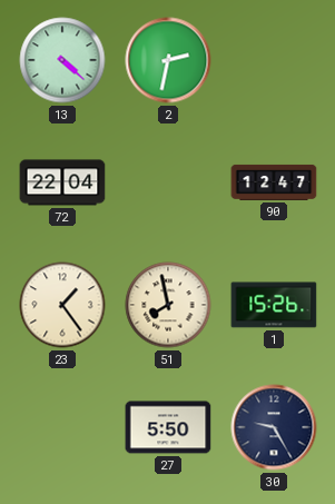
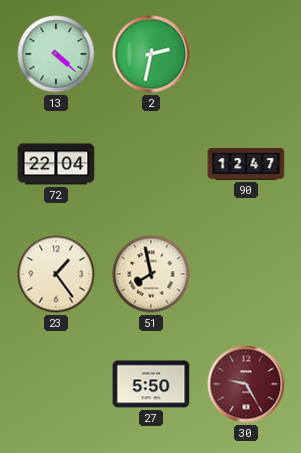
1: 15:26 -> none
30 dial: navy -> burgundy
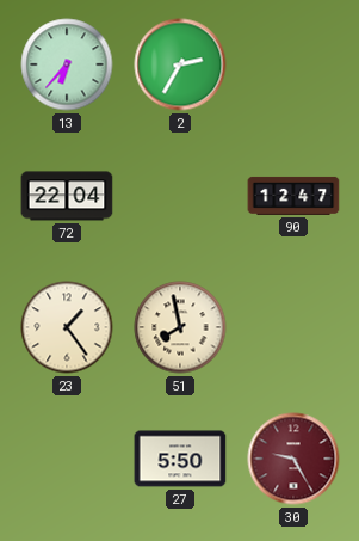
13: 4:22 -> 6:37
2: 2:32 -> 2:35
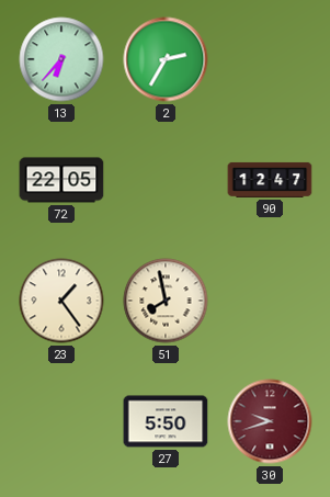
72: 22:04 -> 22:05
30: 9:25 -> 9:42
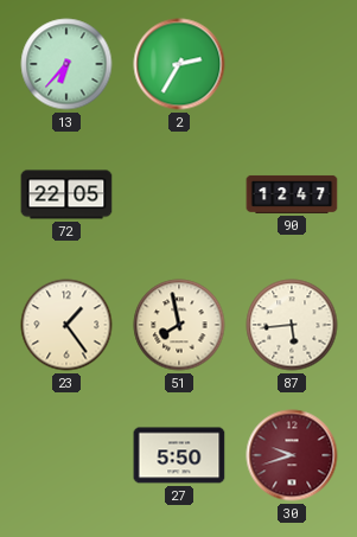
87: none -> 5:44
